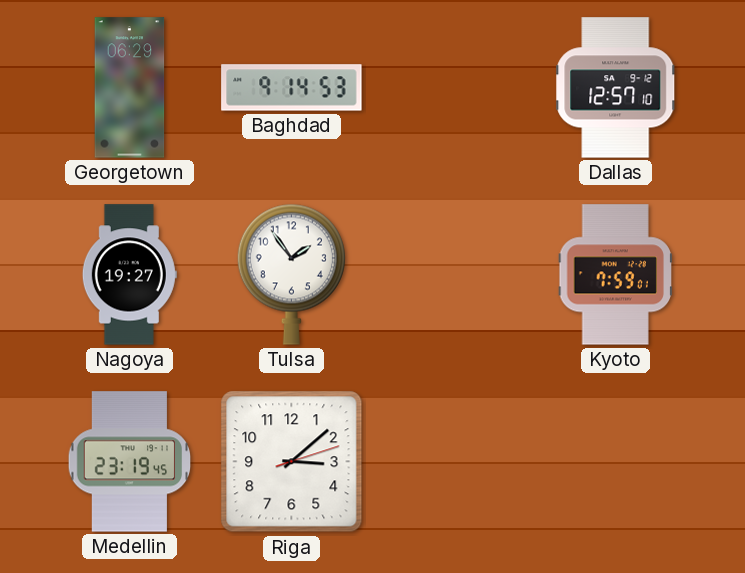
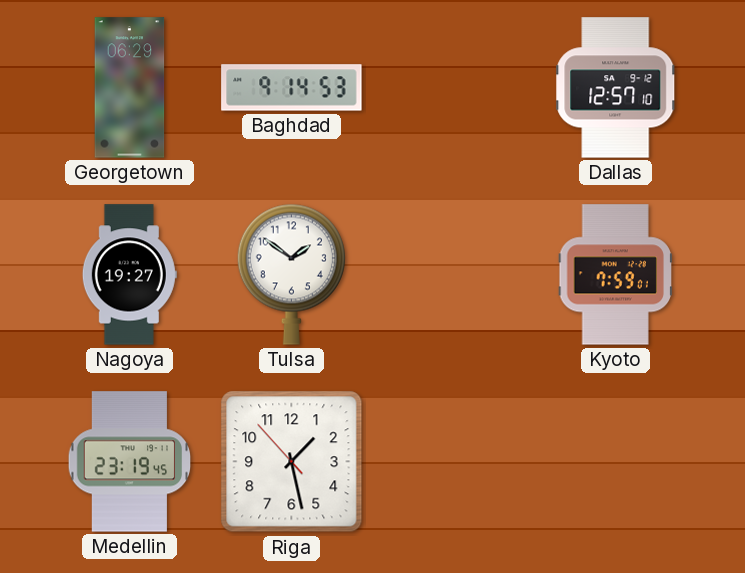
Tulsa: 1:54 -> 1:51
Riga: 3:08 -> 1:27
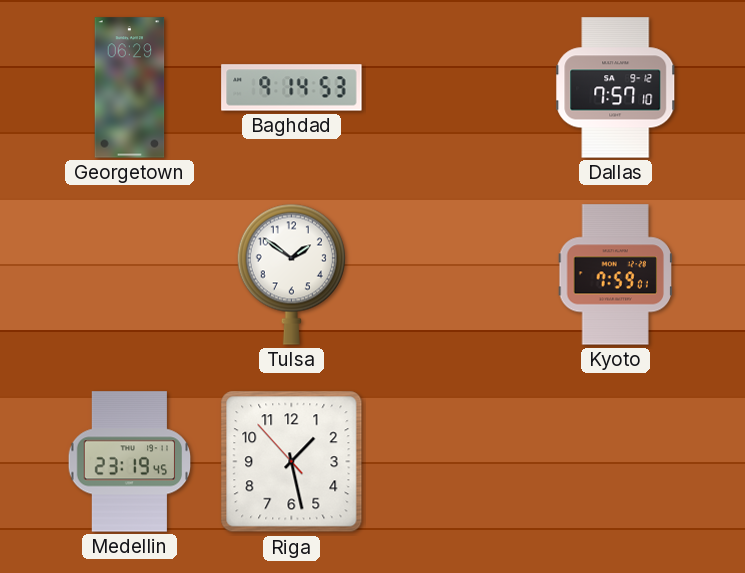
Dallas: 12:57 -> 7:57
Nagoya: 19:27 -> none
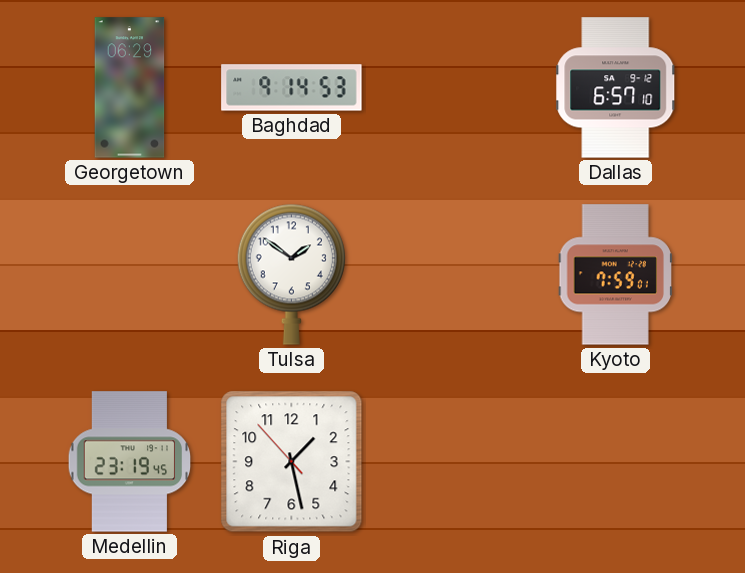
Dallas: 7:57 -> 6:57
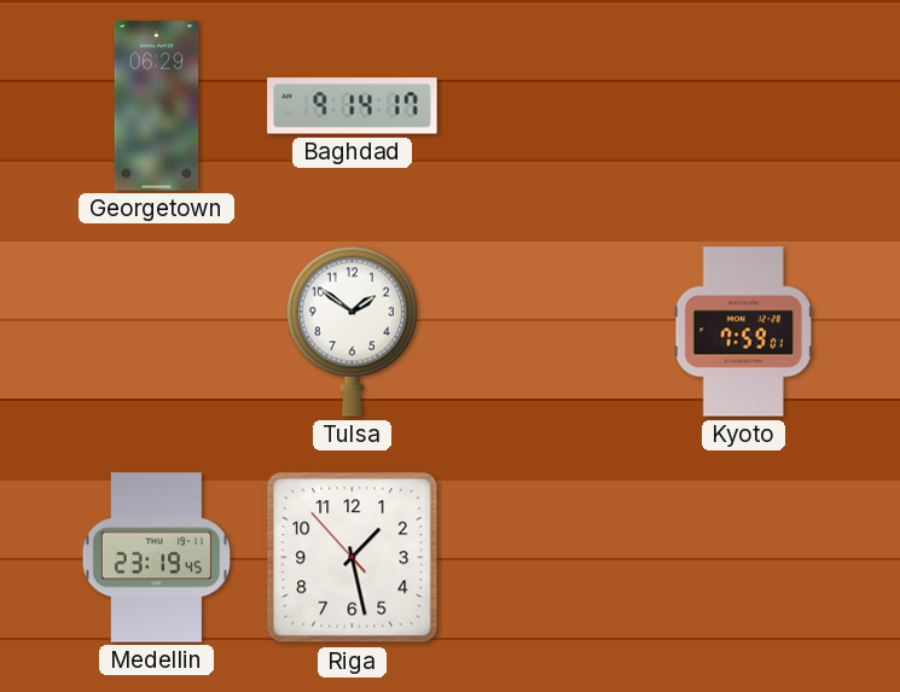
Baghdad: 9:14:53 -> 9:14:17
Dallas: 6:57 -> none
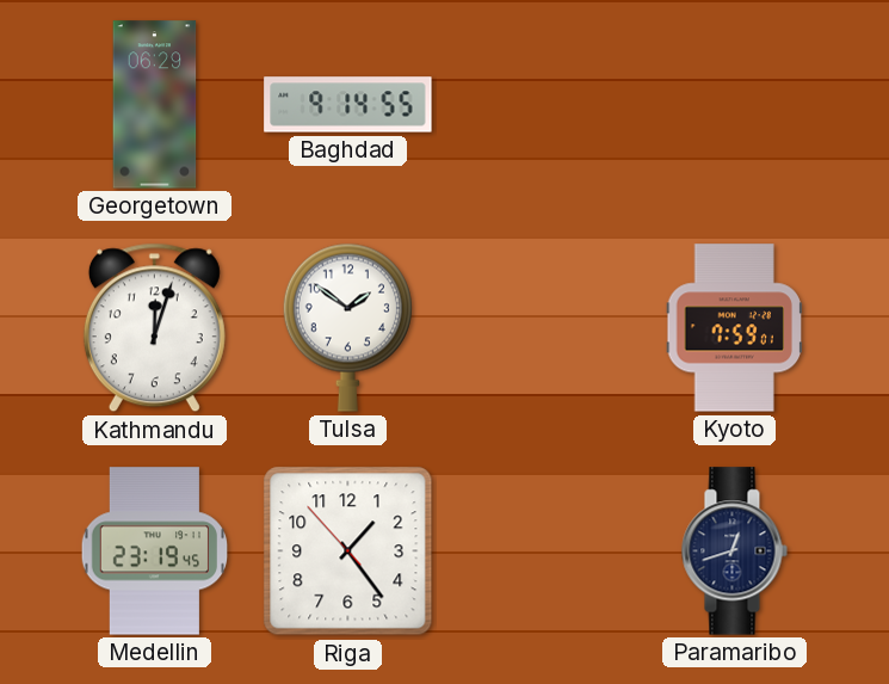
Baghdad: 9:14:17 -> 9:14:55
Kathmandu: none -> 12:03
Riga: 1:27 -> 1:23
Paramaribo: none -> 12:42
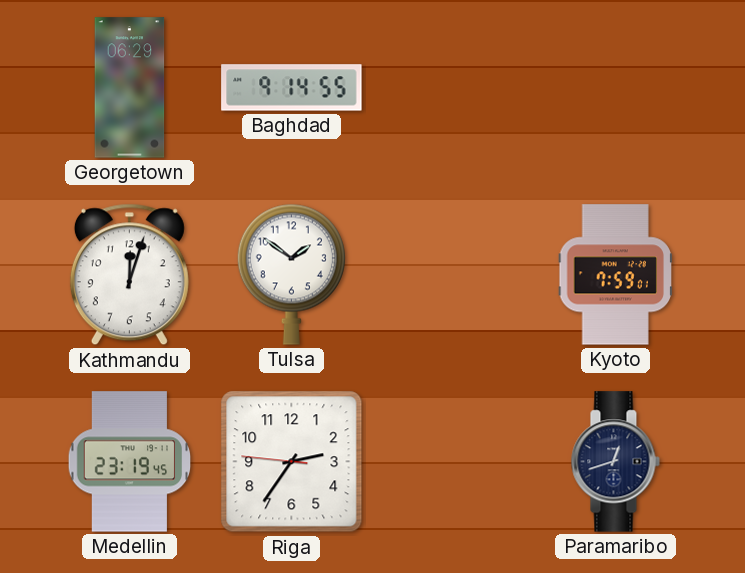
Riga: 1:23 -> 2:35
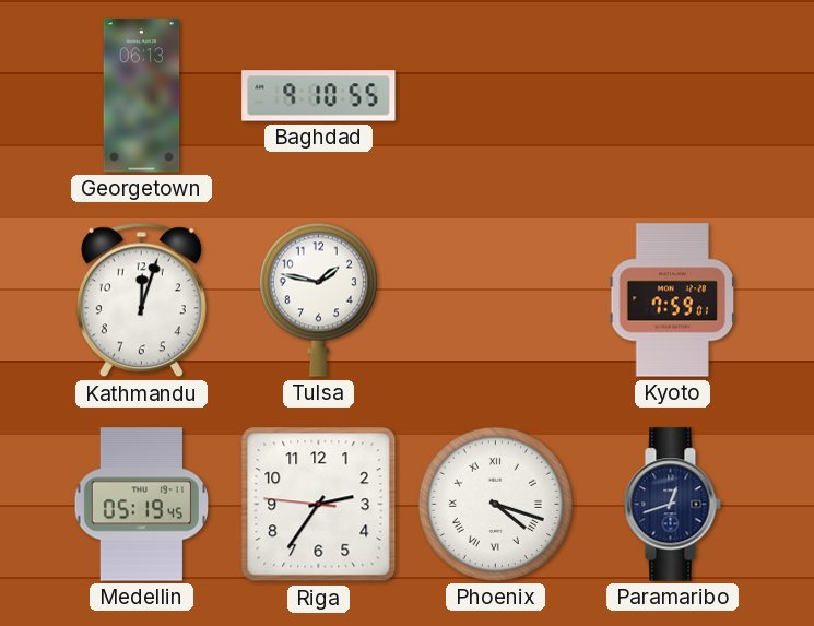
Georgetown: 06:29 -> 06:13
Baghdad: 9:14 -> 9:10
Tulsa: 1:51 -> 1:47
Medellin: 23:19 -> 05:19
Phoenix: none -> 4:18
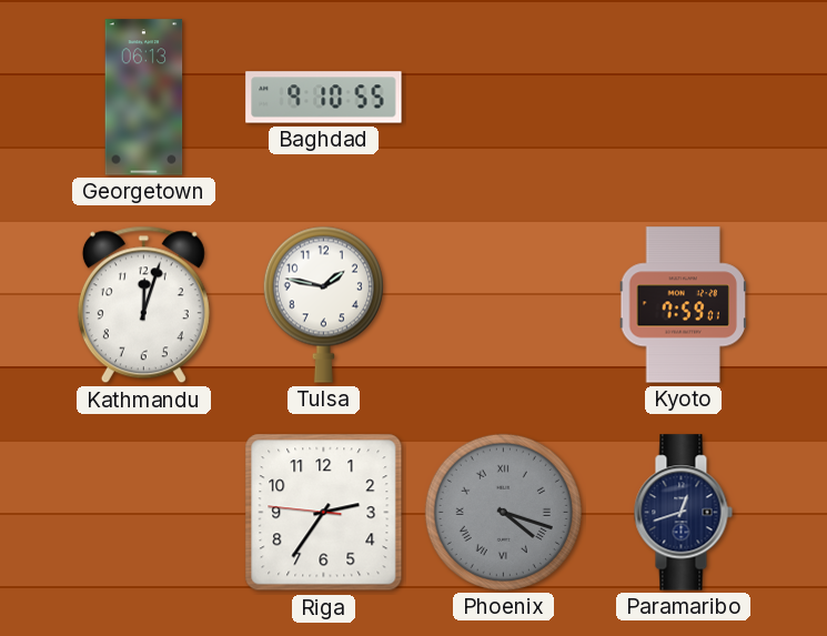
Medellin: 05:19 -> none
Phoenix dial: white -> grey
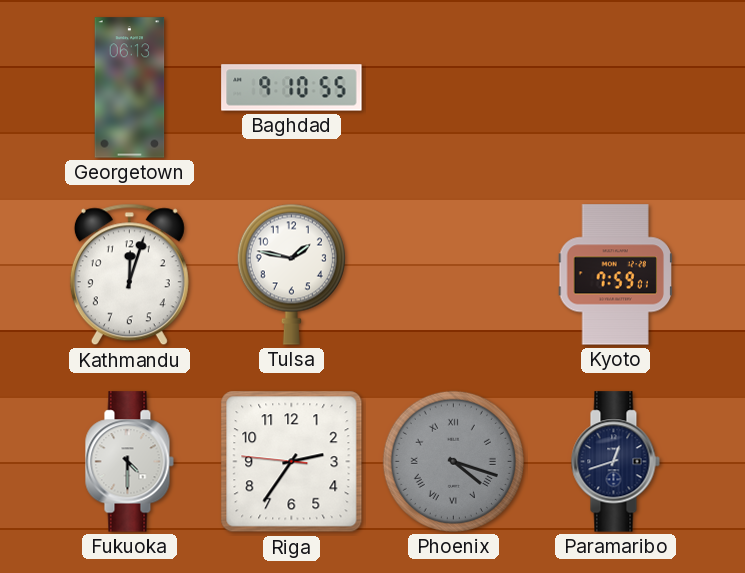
Fukuoka: none -> 4:30
